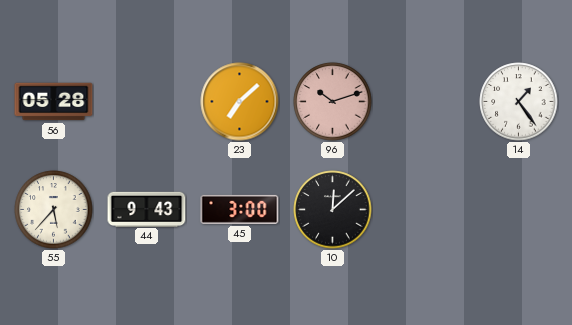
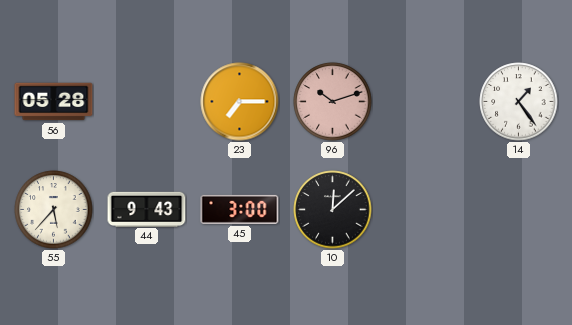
23: 7:08 -> 7:15
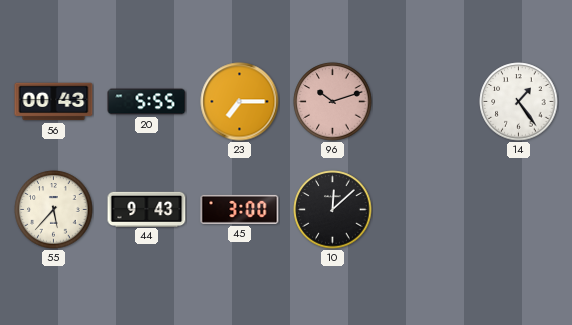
56: 05:28 -> 00:43
20: none -> 5:55
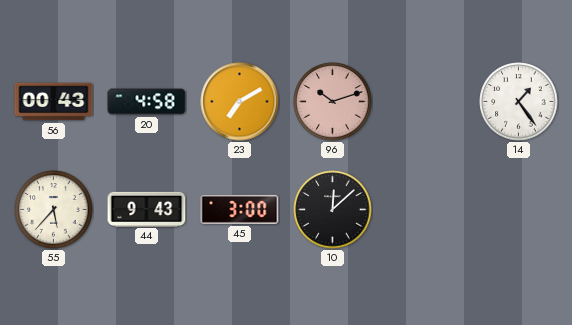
20: 5:55 -> 4:58
23: 7:15 -> 7:10
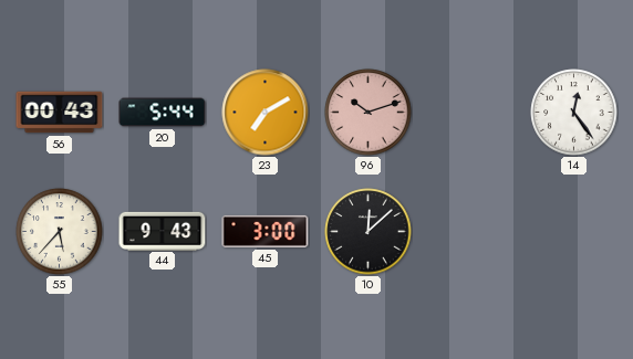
20: 4:58 -> 5:44
14: 1:24 -> 12:24
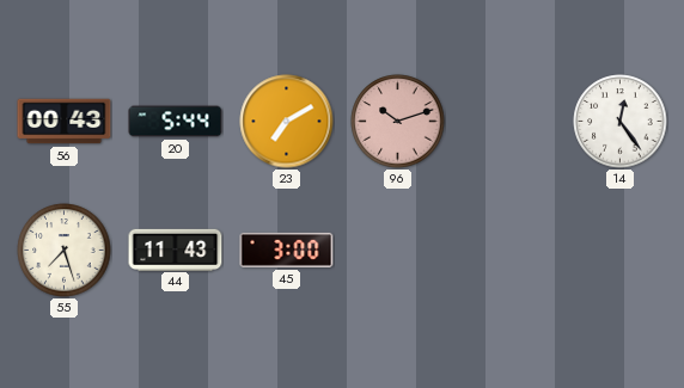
55: 5:37 -> 7:27
44: 9:43 -> 11:43
10: 12:08 -> none
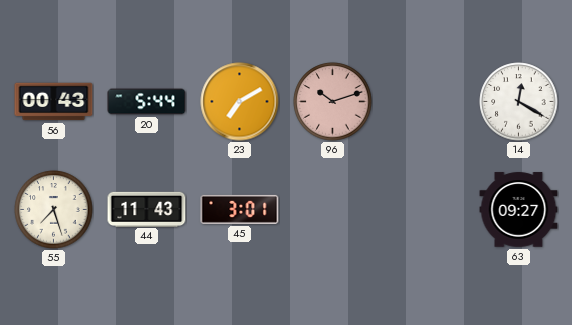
14: 12:24 -> 12:20
45: 3:00 -> 3:01
63: none -> 09:27
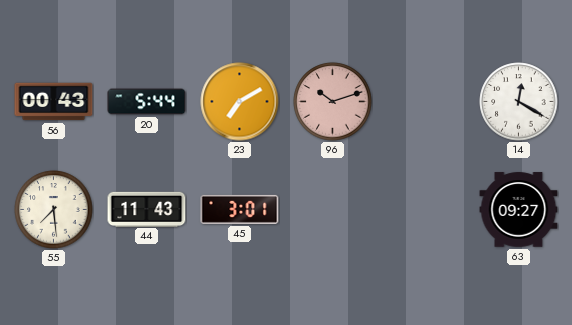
55: 7:27 -> 7:29
